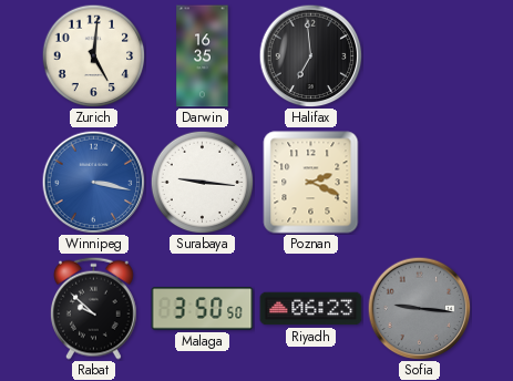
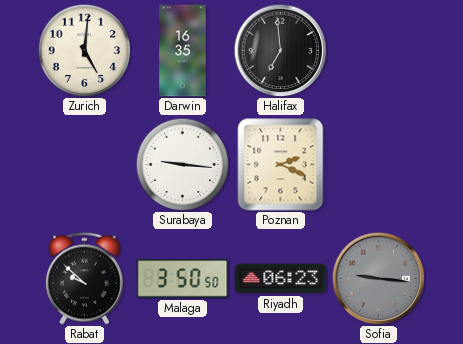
Winnipeg: 3:17 -> none
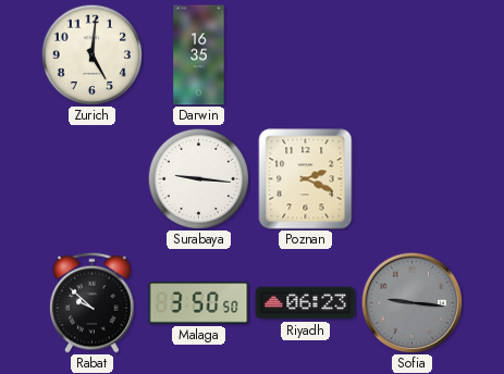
Halifax: 6:59 -> none
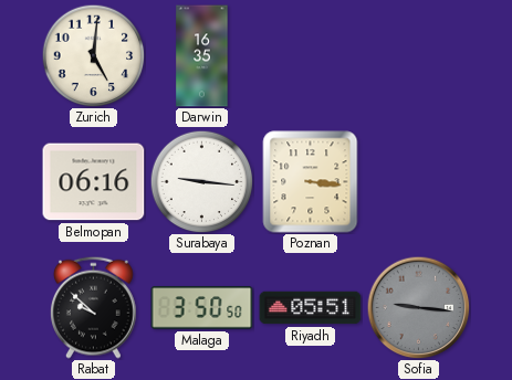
Belmopan: none -> 06:16
Poznan: 2:19 -> 3:16
Riyadh: 06:23 -> 05:51
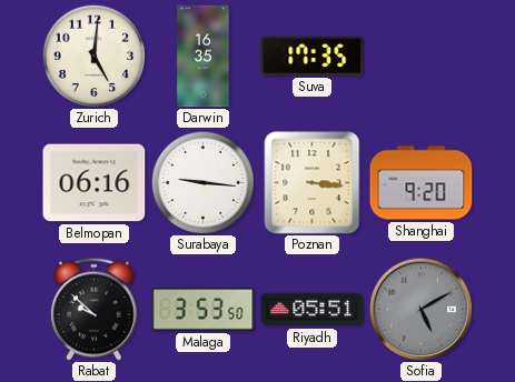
Suva: none -> 17:35
Shanghai: none -> 9:20
Malaga: 3:50 -> 3:53
Sofia: 9:16 -> 5:10
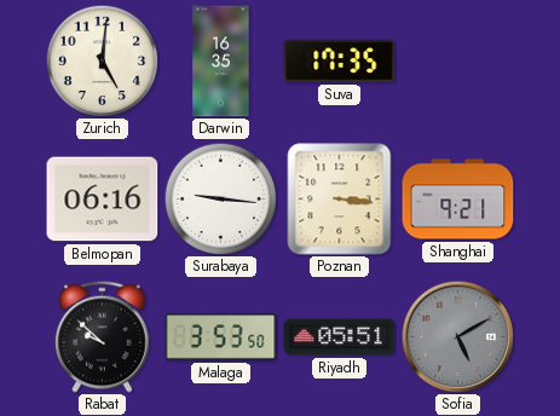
Shanghai: 9:20 -> 9:21
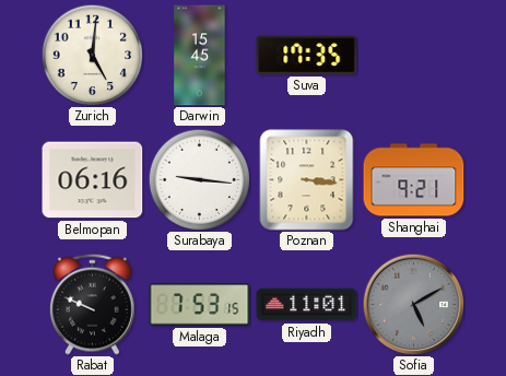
Darwin: 16:35 -> 15:45
Rabat: 9:52 -> 9:49
Malaga: 3:53 -> 7:53
Riyadh: 05:51 -> 11:01
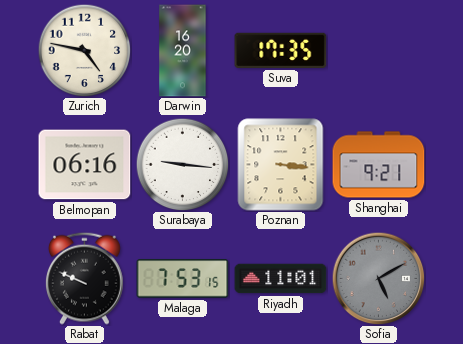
Zurich: 5:01 -> 4:47
Darwin: 15:45 -> 16:20
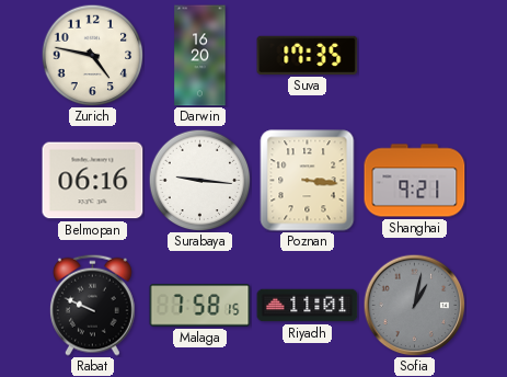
Malaga: 7:53 -> 7:58
Sofia: 5:10 -> 1:02
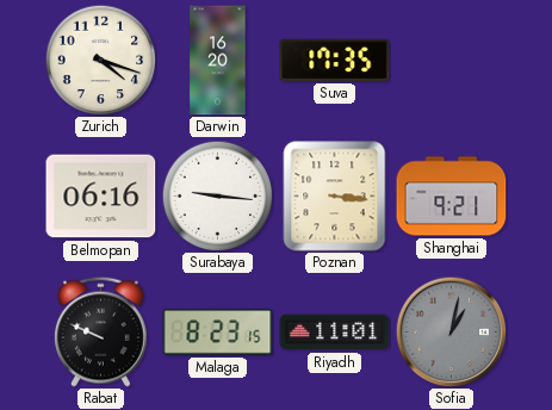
Zurich: 4:47 -> 4:18
Malaga: 7:58 -> 8:23
